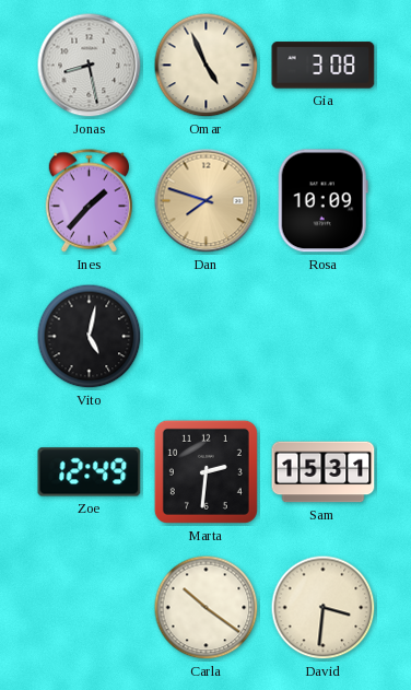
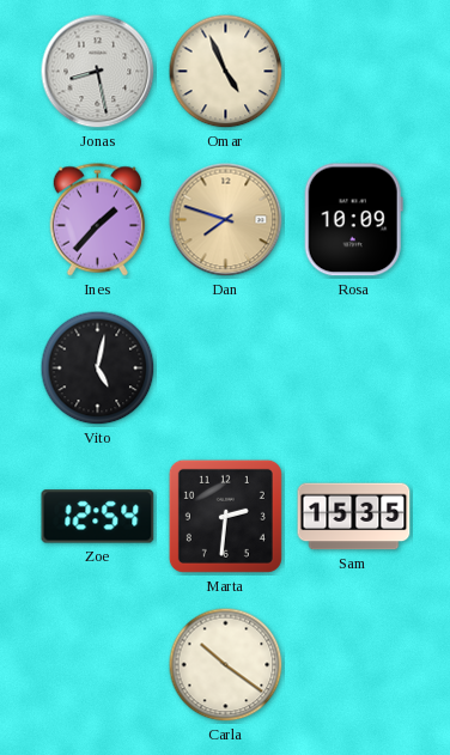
Gia: 3:08 -> none
Zoe: 12:49 -> 12:54
Sam: 15:31 -> 15:35
David: 3:31 -> none
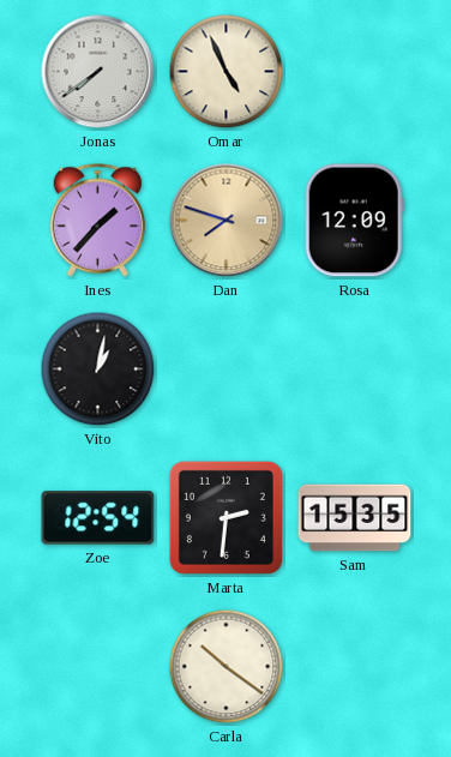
Jonas: 8:28 -> 7:39
Rosa: 10:09 -> 12:09
Vito: 5:02 -> 1:02
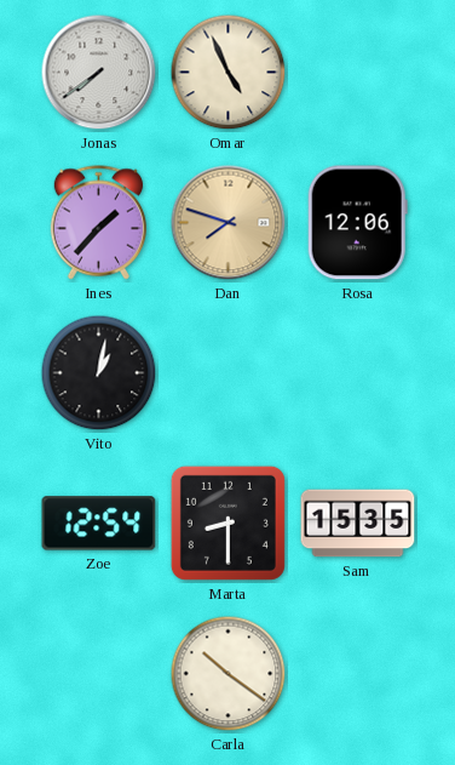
Rosa: 12:09 -> 12:06
Marta: 2:31 -> 8:30
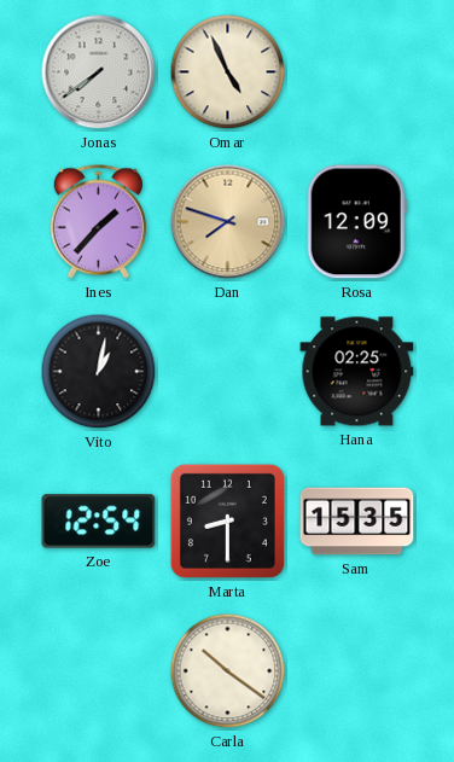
Rosa: 12:06 -> 12:09
Hana: none -> 02:25
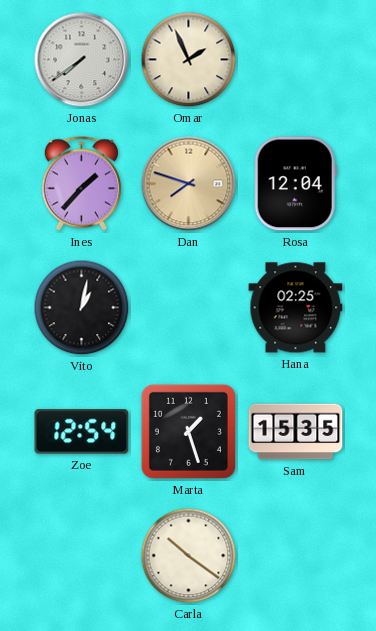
Omar: 4:56 -> 1:56
Rosa: 12:09 -> 12:04
Marta: 8:30 -> 1:27
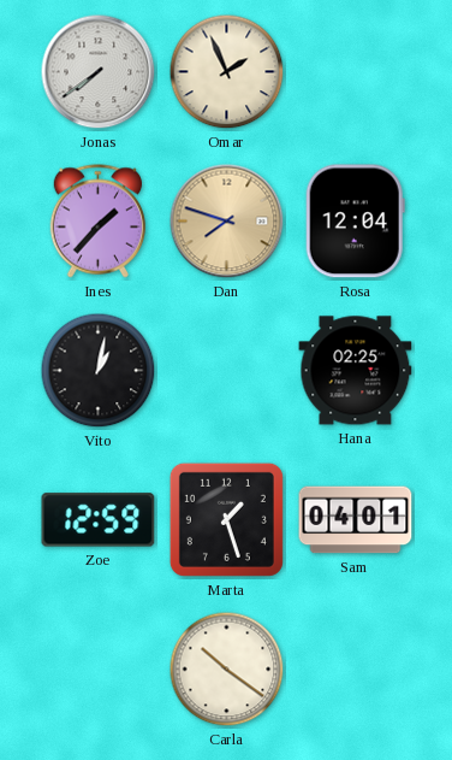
Zoe: 12:54 -> 12:59
Sam: 15:35 -> 04:01
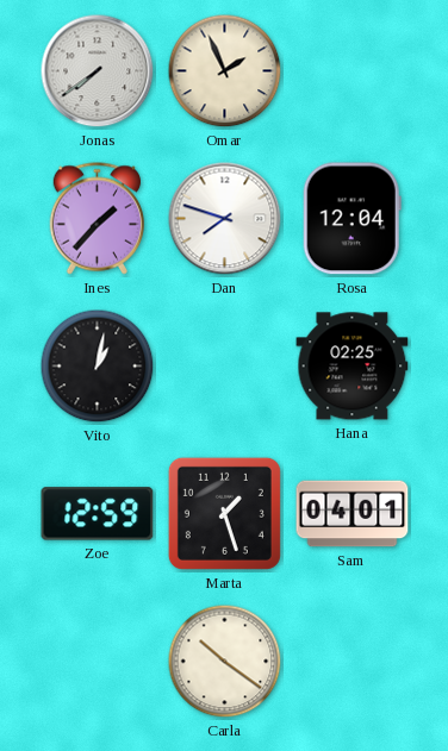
Dan dial: champagne -> white
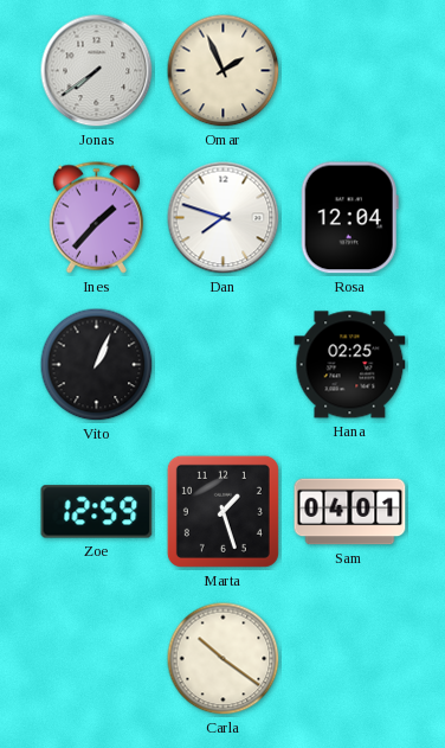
Vito: 1:02 -> 1:04
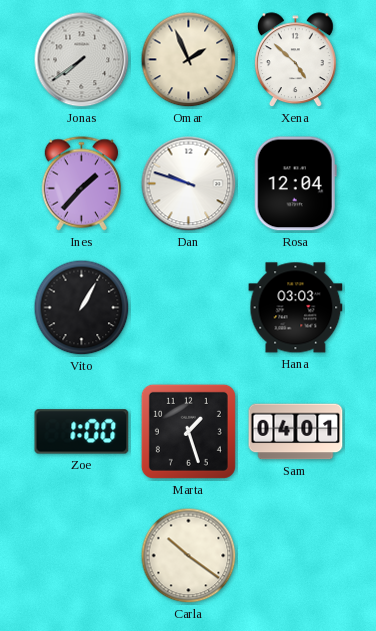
Xena: none -> 4:52
Dan: 7:48 -> 9:48
Vito: 1:04 -> 1:05
Hana: 02:25 -> 03:03
Zoe: 12:59 -> 1:00
